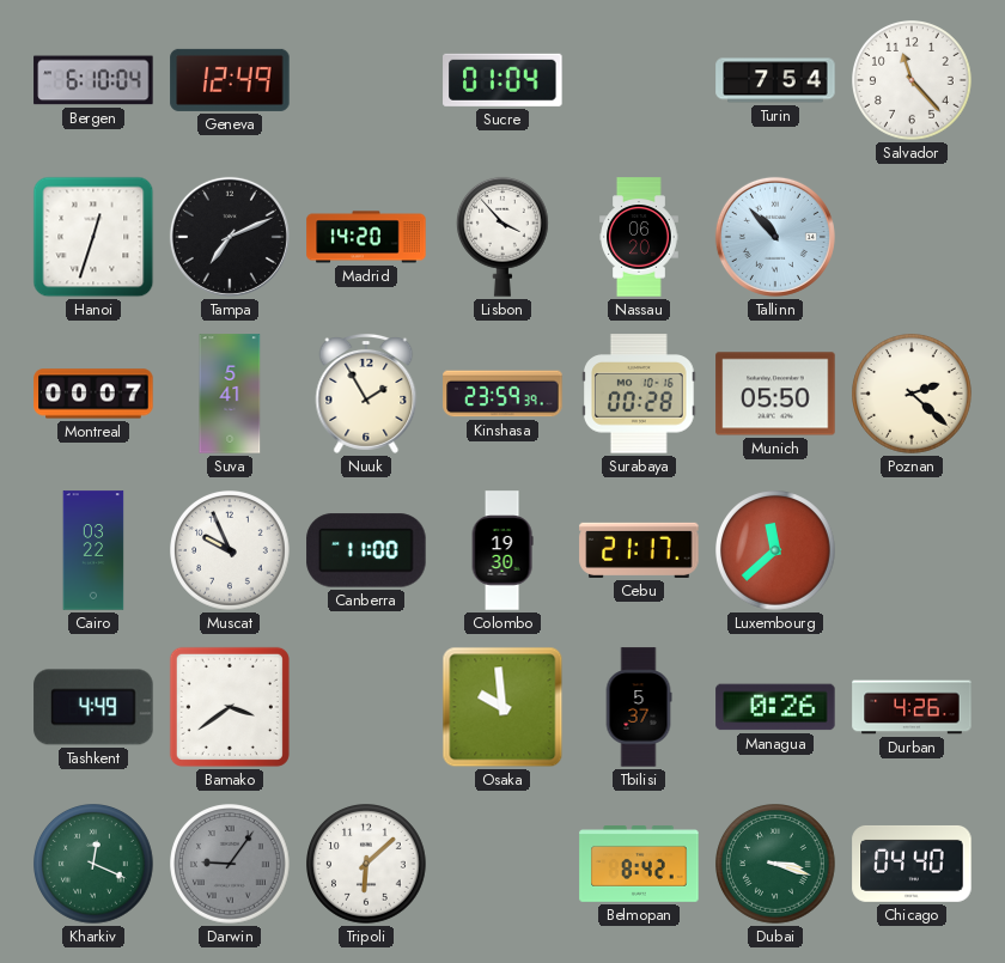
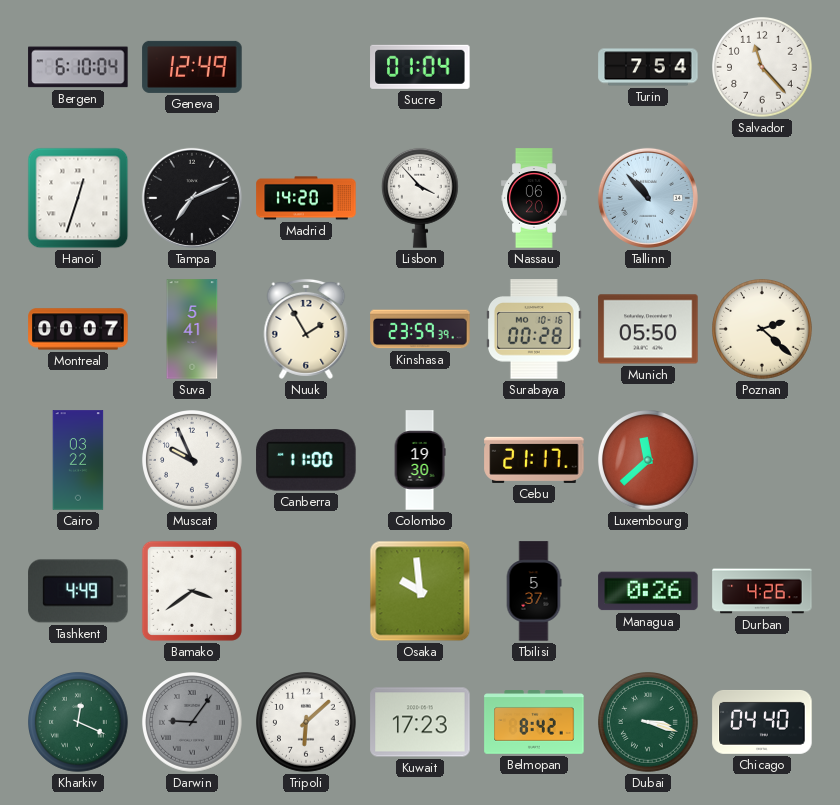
Kuwait: none -> 17:23
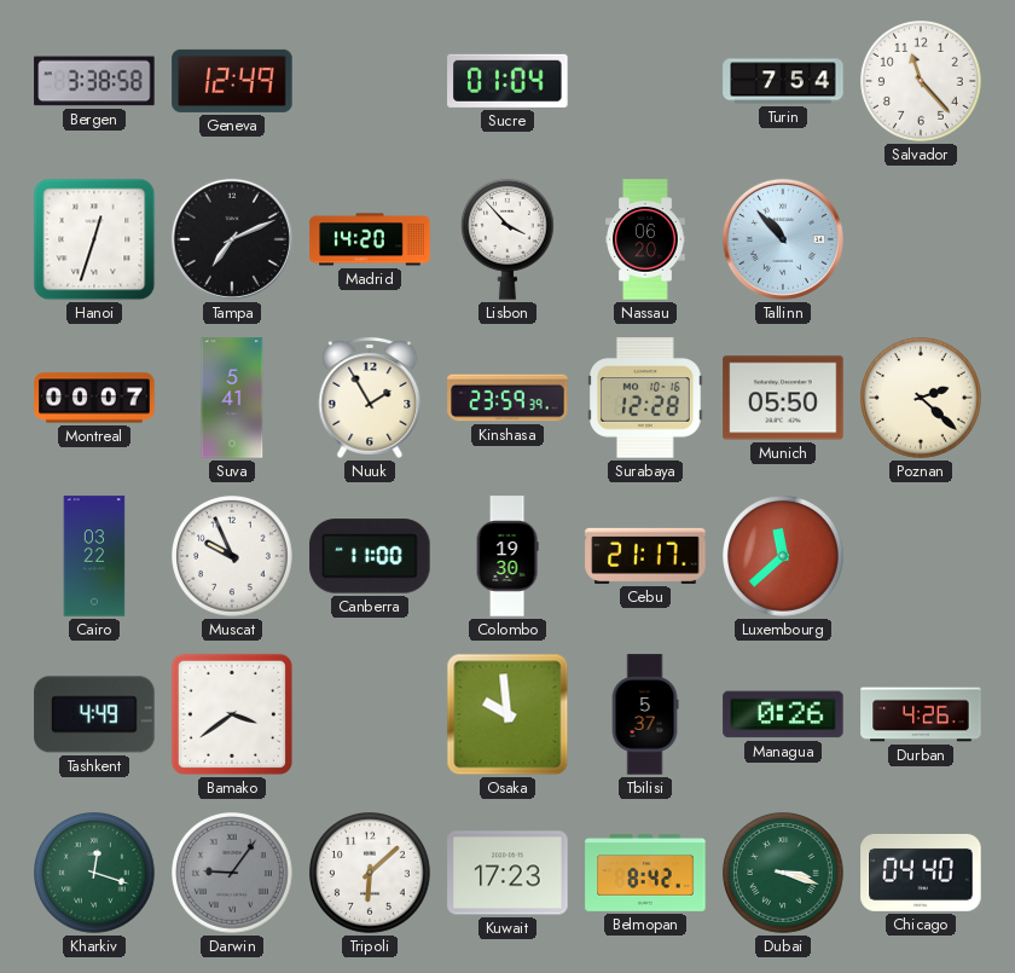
Bergen: 6:10 -> 3:38
Surabaya: 00:28 -> 12:28
Kharkiv: 12:19 -> 12:18
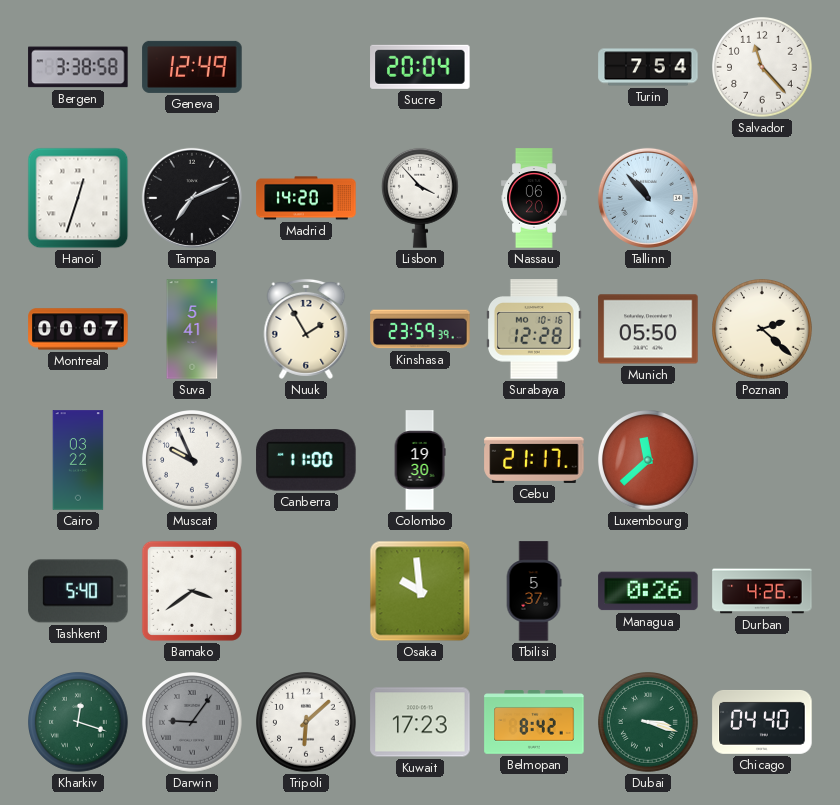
Sucre: 01:04 -> 20:04
Tashkent: 4:49 -> 5:40
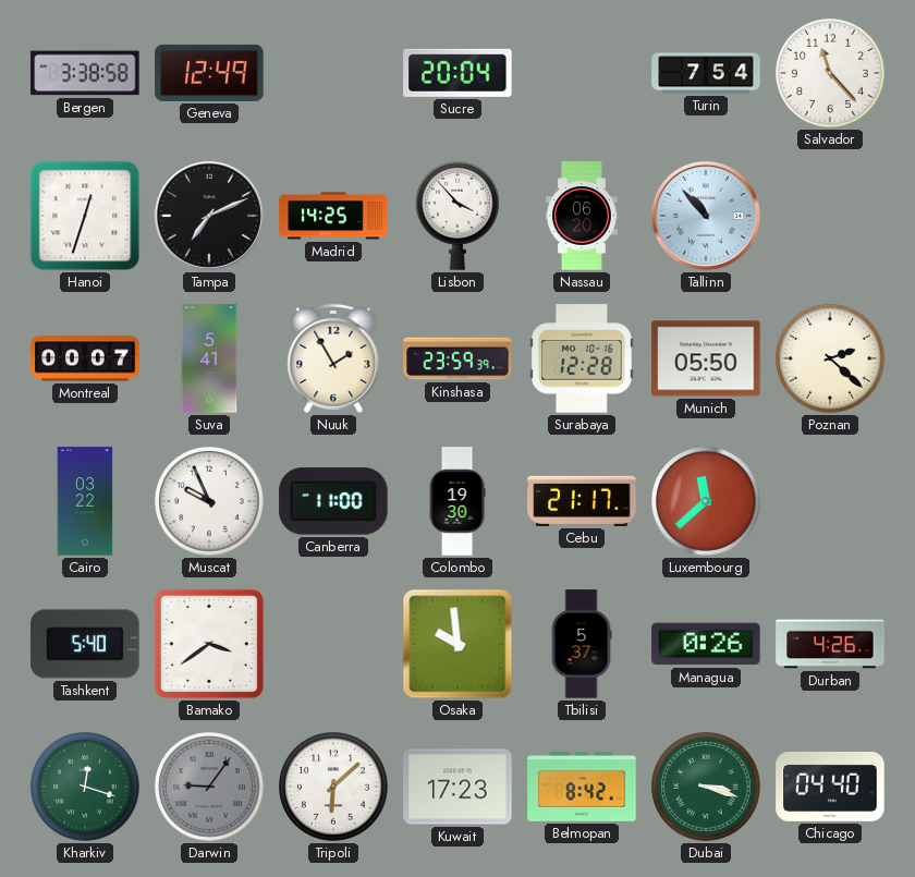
Madrid: 14:20 -> 14:25
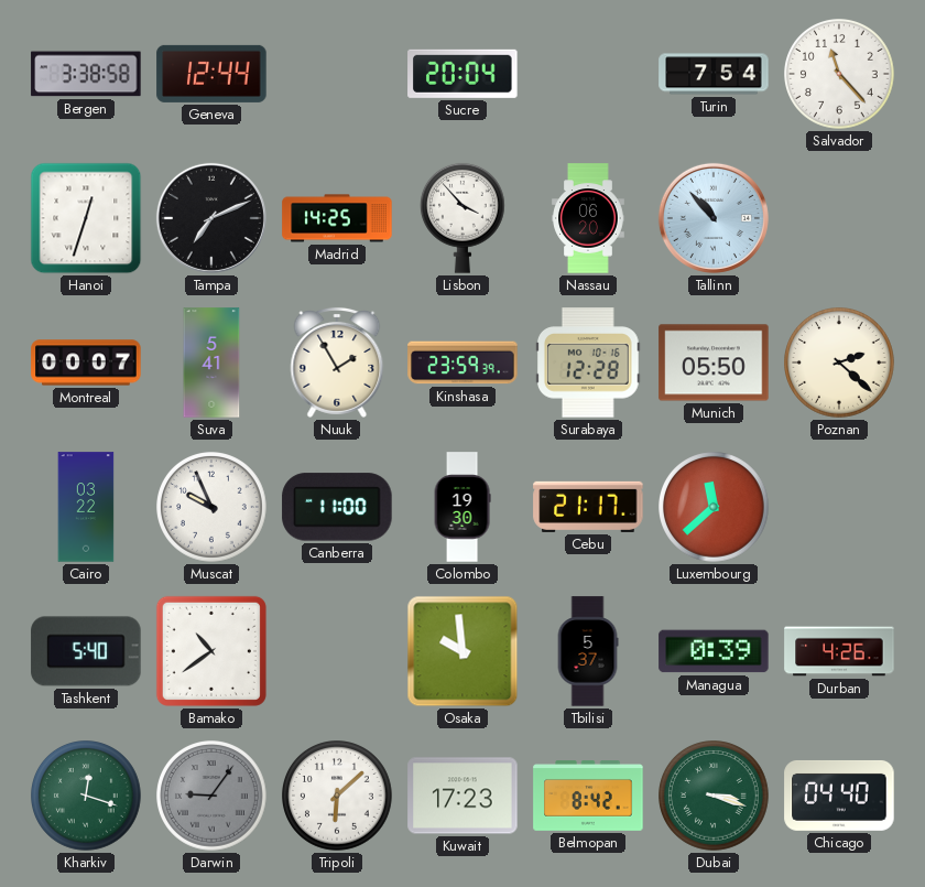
Geneva: 12:49 -> 12:44
Bamako: 3:39 -> 10:39
Managua: 0:26 -> 0:39
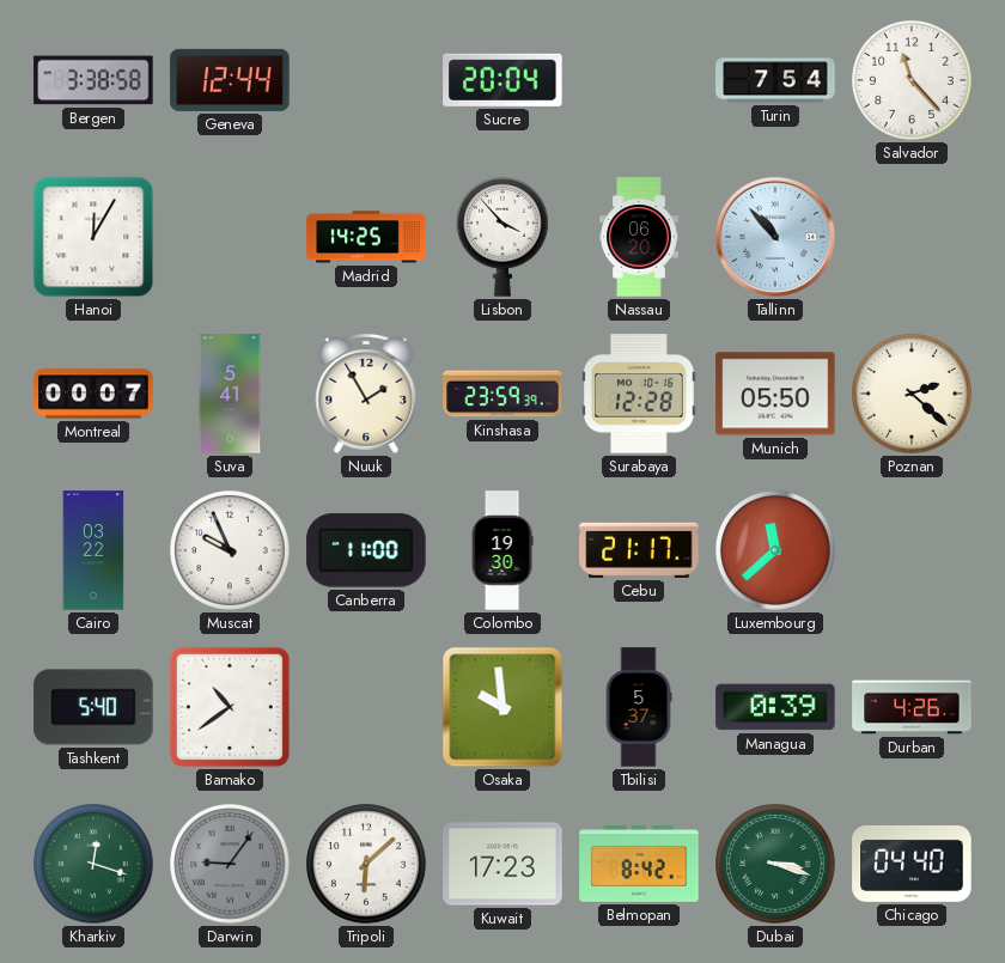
Hanoi: 12:33 -> 12:05
Tampa: 7:11 -> none
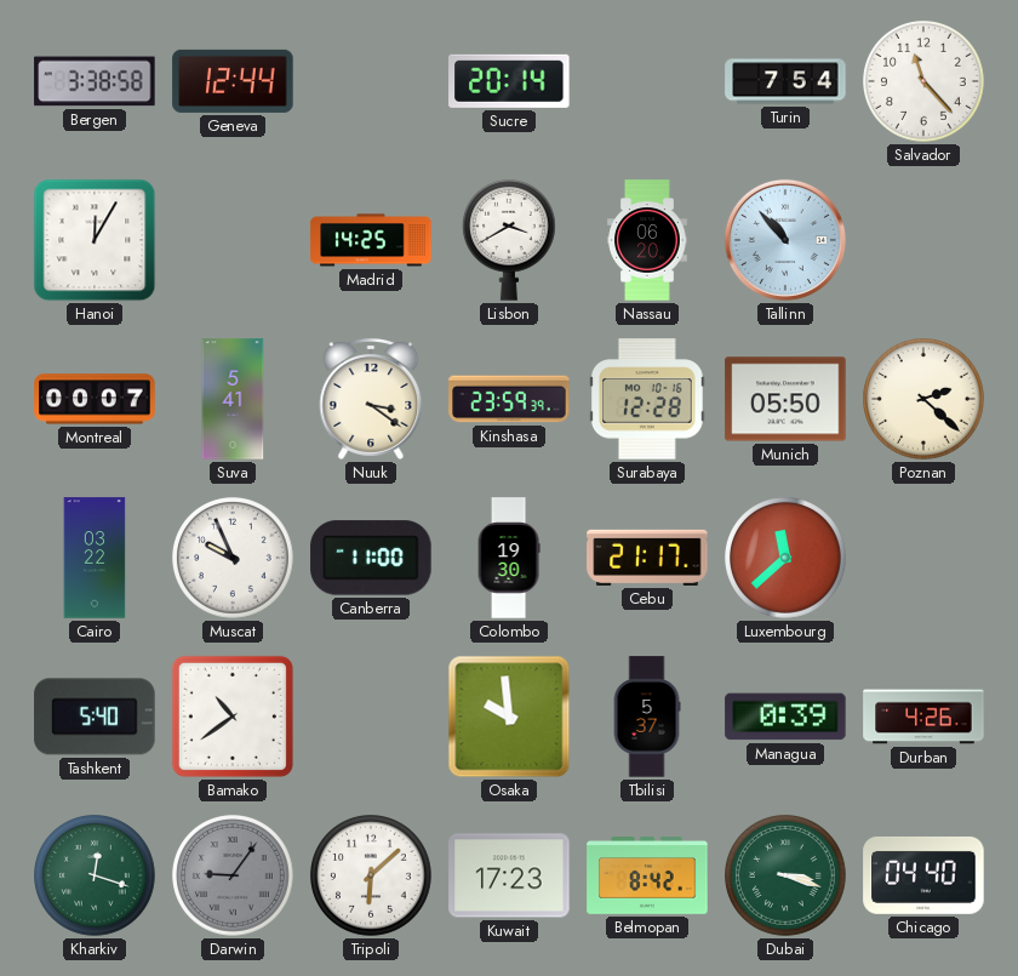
Sucre: 20:04 -> 20:14
Lisbon: 3:53 -> 3:40
Nuuk: 1:55 -> 3:21
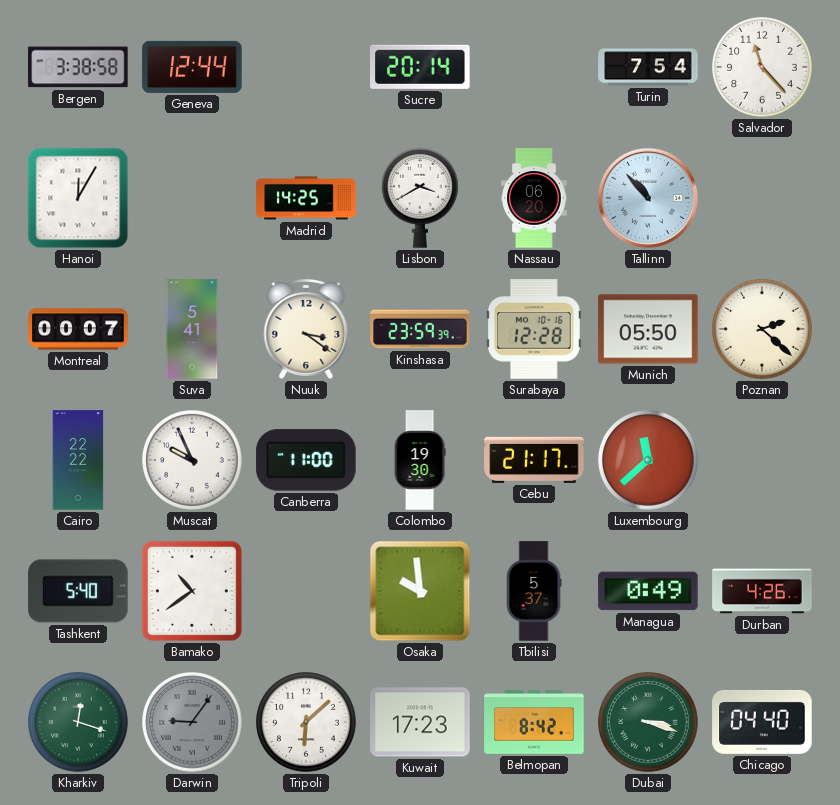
Cairo: 03:22 -> 22:22
Managua: 0:39 -> 0:49
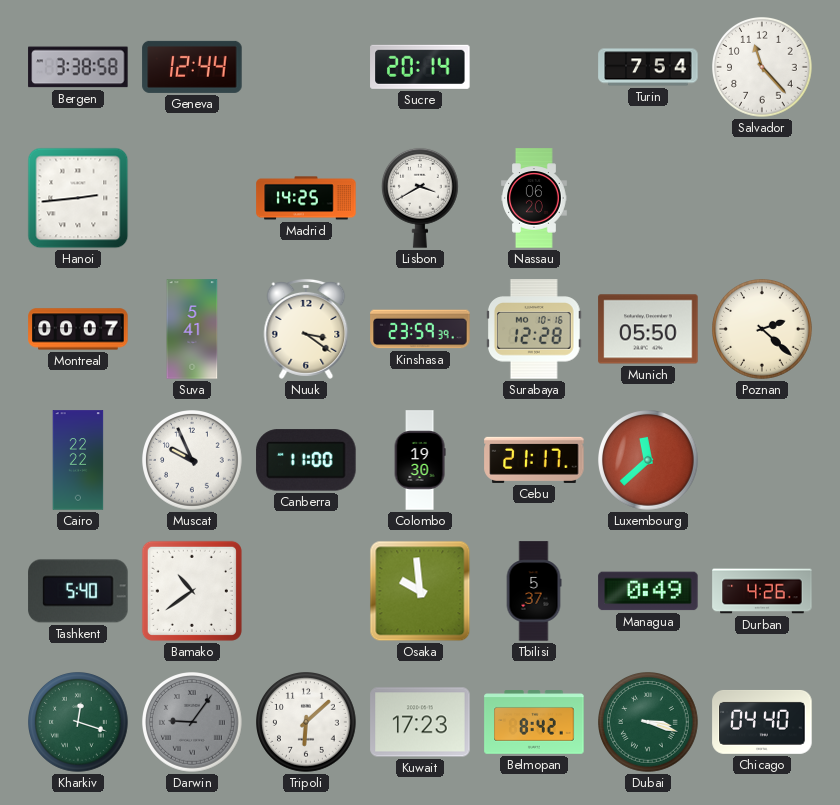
Hanoi: 12:05 -> 2:44
Tallinn: 10:53 -> none
